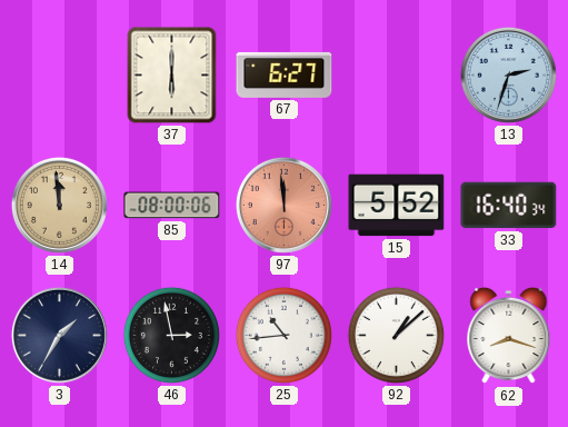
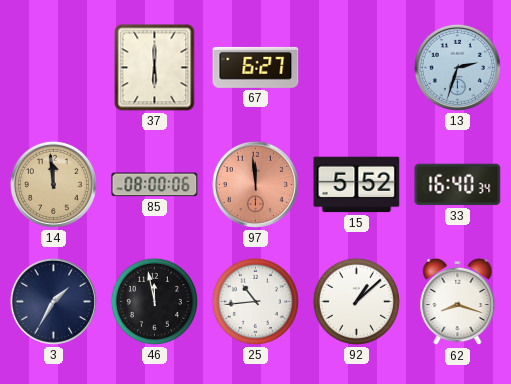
46: 2:58 -> 11:58
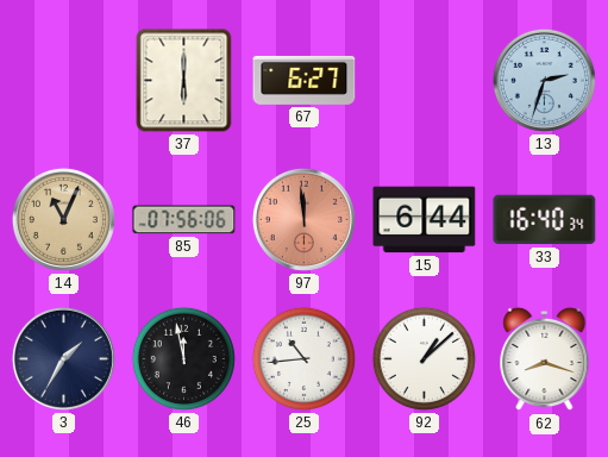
14: 11:59 -> 11:04
85: 08:00 -> 07:56
15: 5:52 -> 6:44
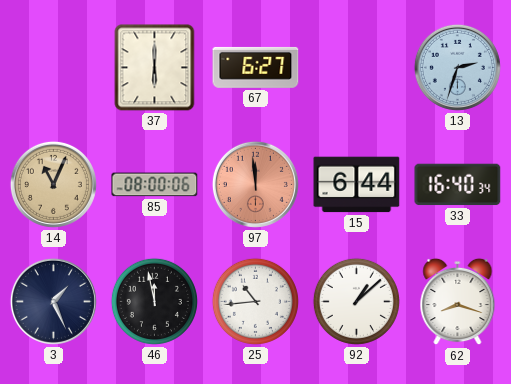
85: 07:56 -> 08:00
3: 1:35 -> 1:26
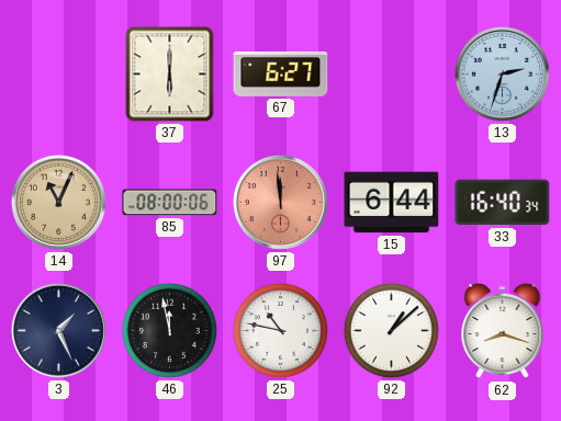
25: 10:44 -> 10:47
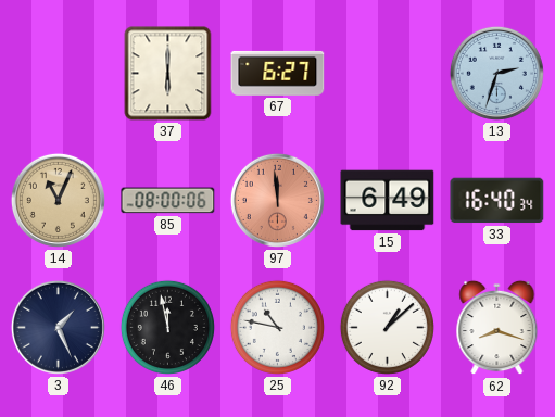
15: 6:44 -> 6:49
